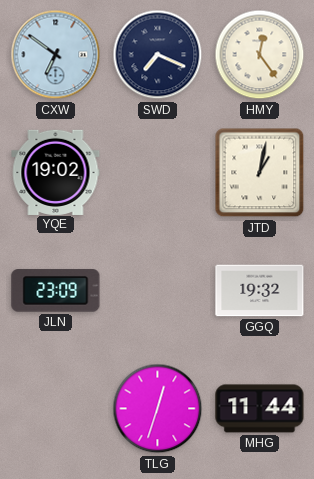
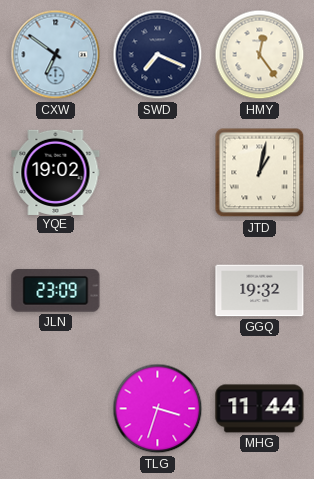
TLG: 12:33 -> 3:33
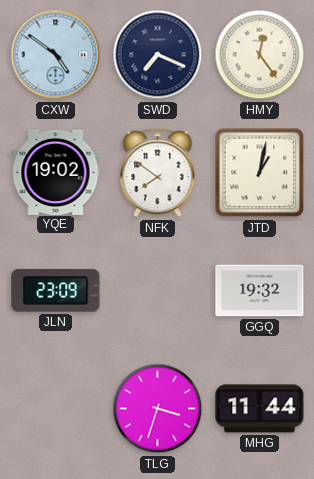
CXW: 6:51 -> 4:51
NFK: none -> 7:51
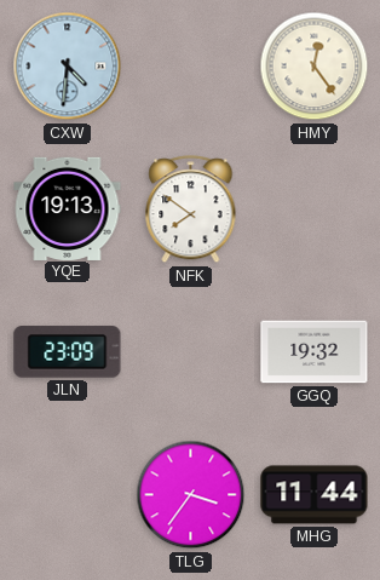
CXW: 4:51 -> 4:31
SWD: 7:19 -> none
YQE: 19:02 -> 19:13
JTD: 1:02 -> none
TLG: 3:33 -> 3:36
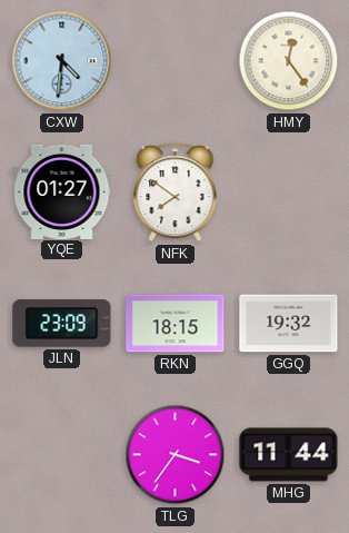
YQE: 19:13 -> 01:27
RKN: none -> 18:15
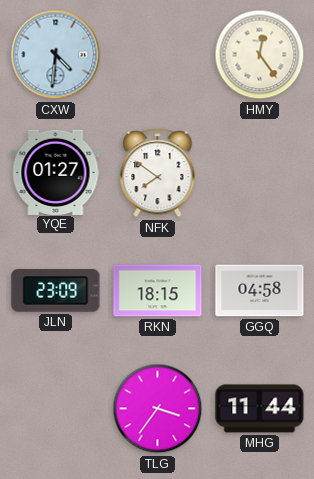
GGQ: 19:32 -> 04:58
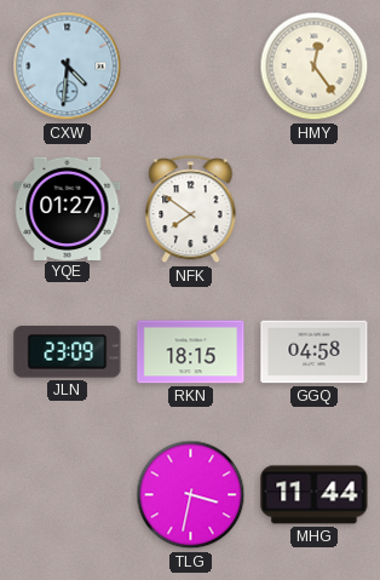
TLG: 3:36 -> 3:32
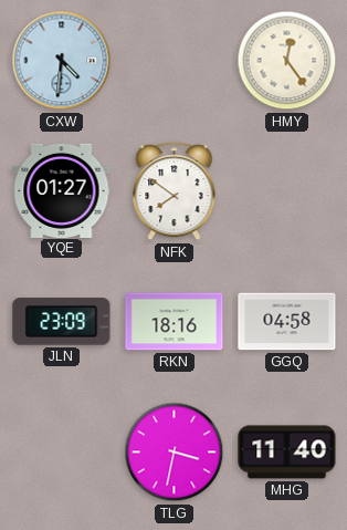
RKN: 18:15 -> 18:16
MHG: 11:44 -> 11:40
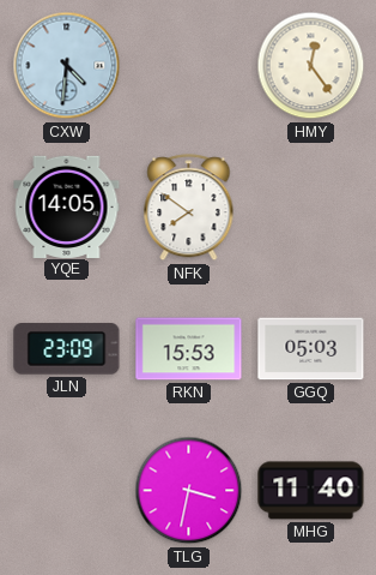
YQE: 01:27 -> 14:05
RKN: 18:16 -> 15:53
GGQ: 04:58 -> 05:03
